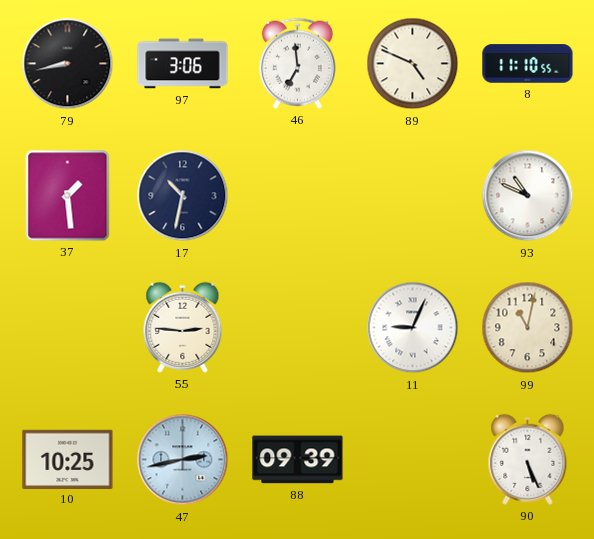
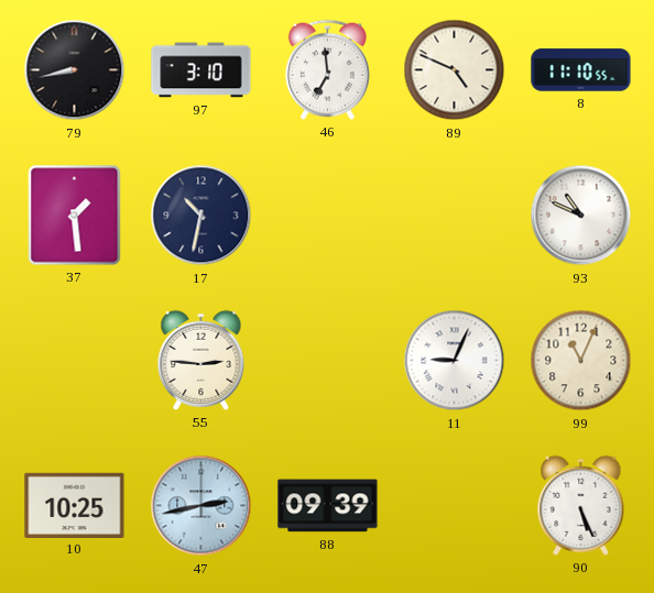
97: 3:06 -> 3:10
99: 11:02 -> 11:04
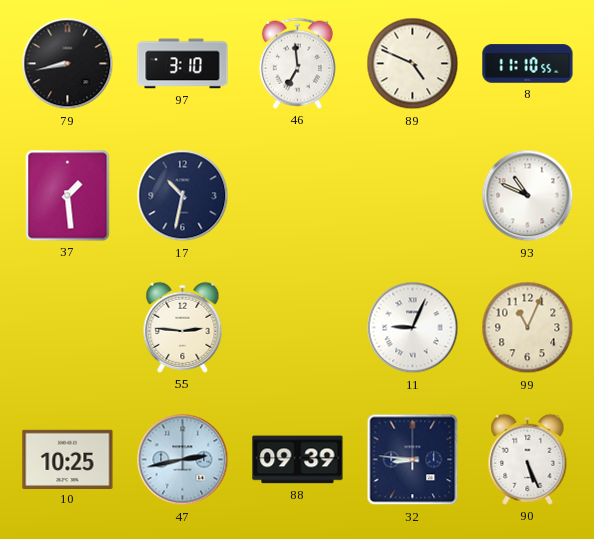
32: none -> 8:46
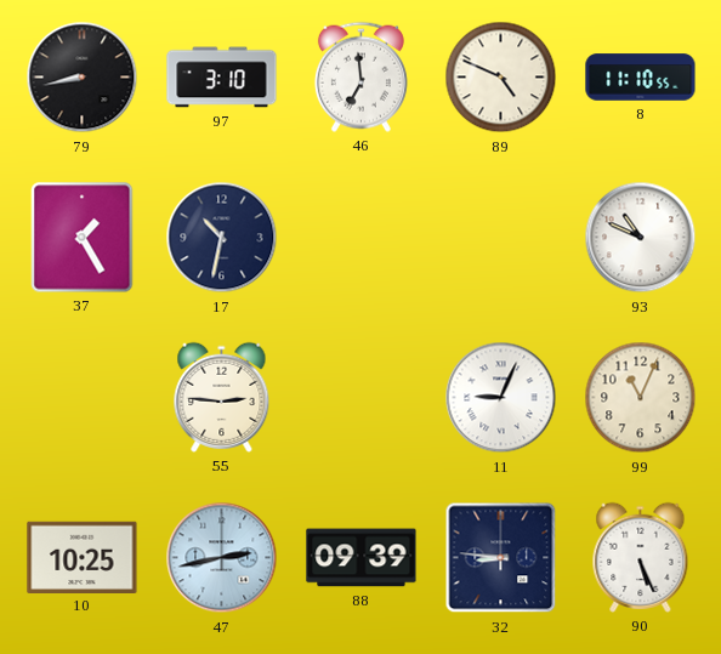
37: 1:29 -> 1:25
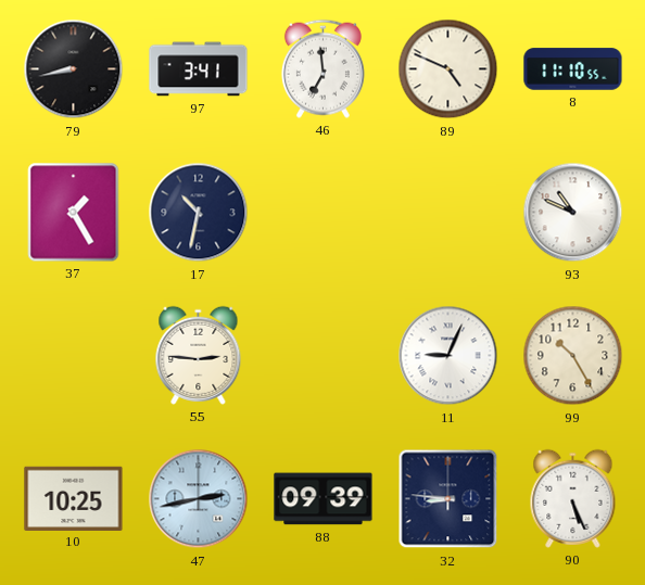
97: 3:10 -> 3:41
99: 11:04 -> 10:25
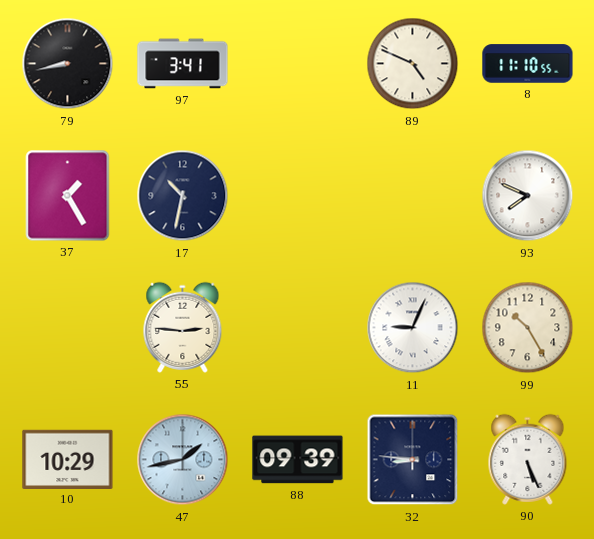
46: 6:59 -> none
93: 10:49 -> 7:49
10: 10:25 -> 10:29
47: 2:43 -> 1:43
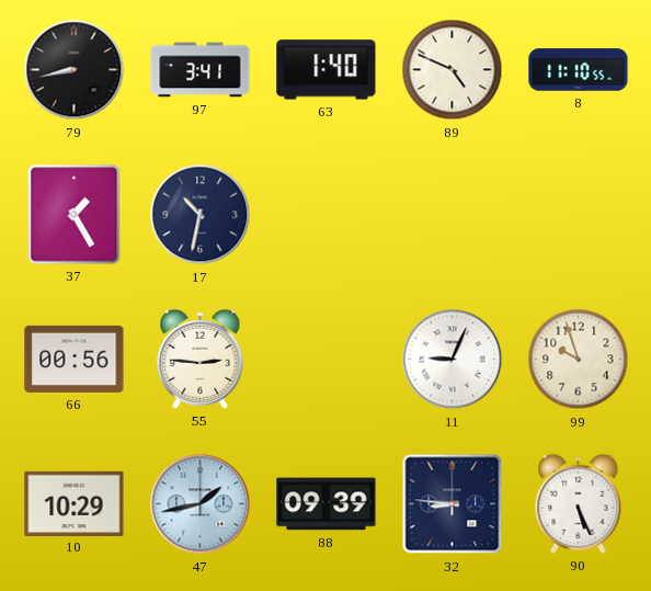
63: none -> 1:40
93: 7:49 -> none
66: none -> 00:56
99: 10:25 -> 9:57
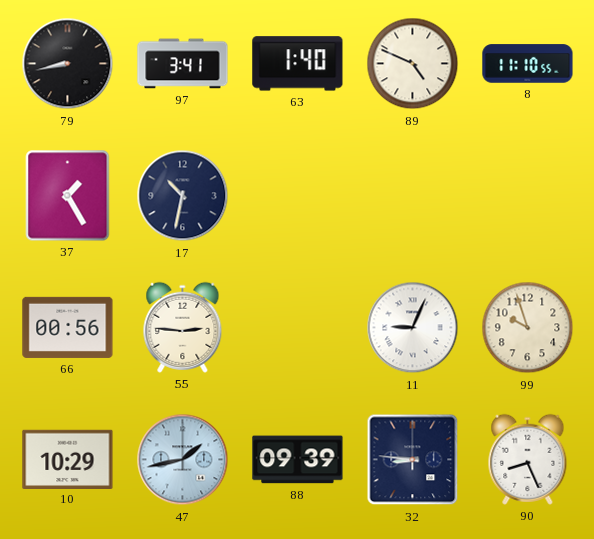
90: 5:26 -> 8:26
